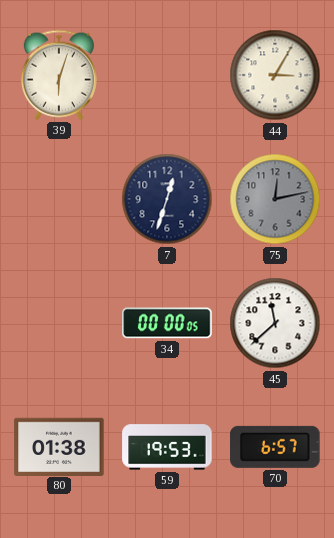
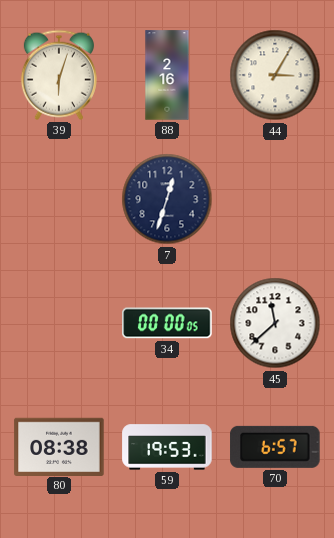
88: none -> 2:16
75: 12:13 -> none
80: 01:38 -> 08:38
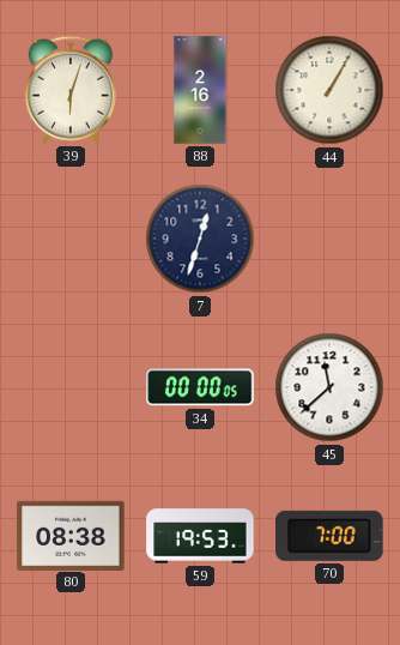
44: 3:05 -> 1:05
70: 6:57 -> 7:00
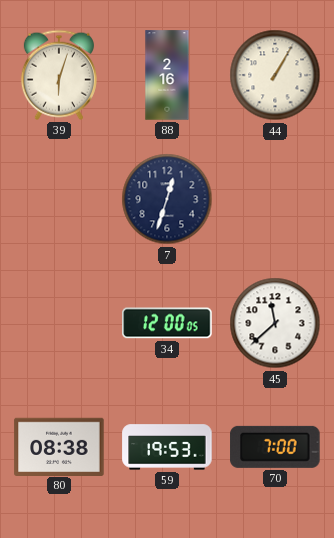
34: 00:00 -> 12:00
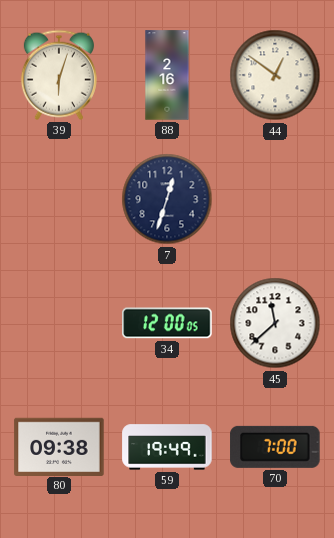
44: 1:05 -> 12:51
80: 08:38 -> 09:38
59: 19:53 -> 19:49
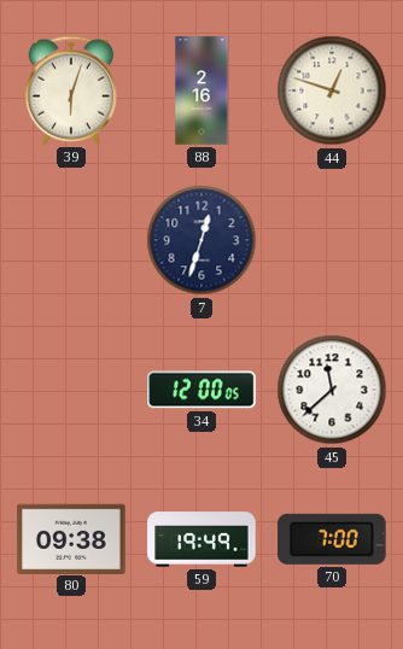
44: 12:51 -> 12:48
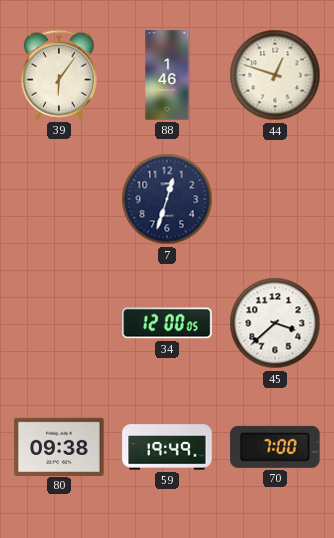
39: 6:03 -> 6:06
88: 2:16 -> 1:46
45: 11:38 -> 3:38
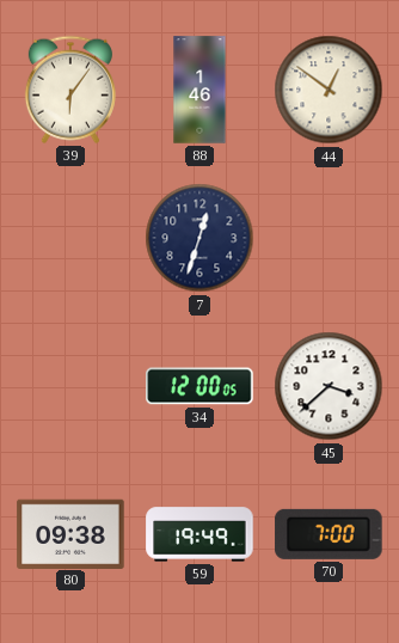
44: 12:48 -> 12:51
